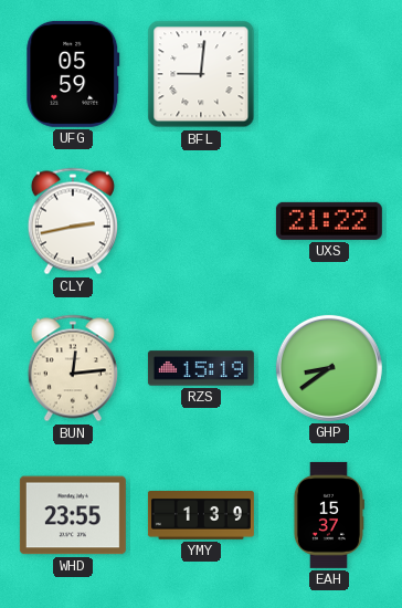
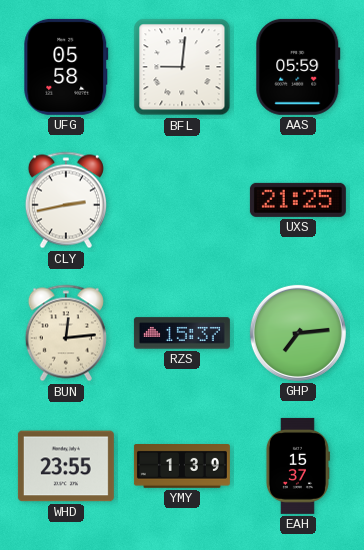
UFG: 05:59 -> 05:58
AAS: none -> 05:59
UXS: 21:22 -> 21:25
RZS: 15:19 -> 15:37
GHP: 8:39 -> 7:14
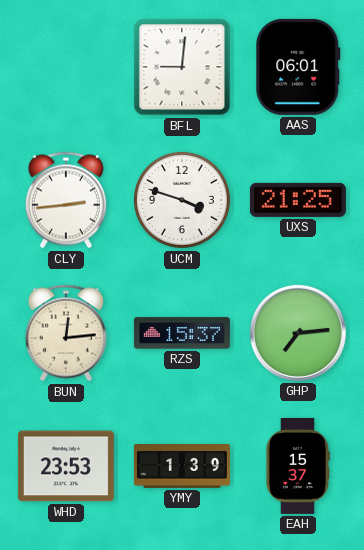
UFG: 05:58 -> none
AAS: 05:59 -> 06:01
CLY: 2:43 -> 2:44
UCM: none -> 3:48
WHD: 23:55 -> 23:53
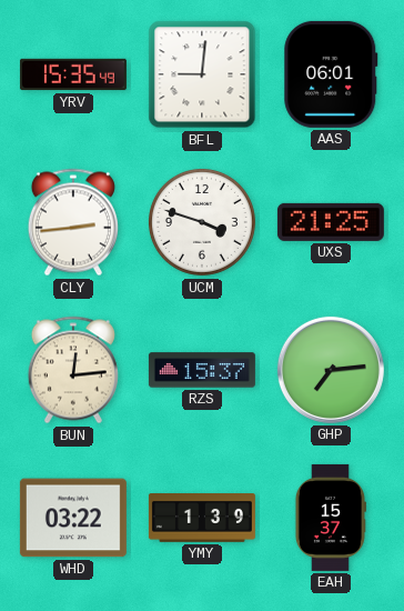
YRV: none -> 15:35
WHD: 23:53 -> 03:22
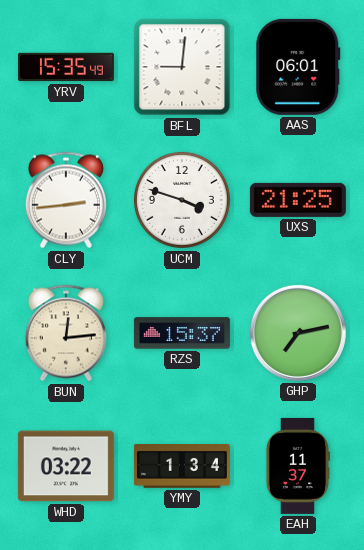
GHP: 7:14 -> 7:13
YMY: 1:39 -> 1:34
EAH: 15:37 -> 11:37
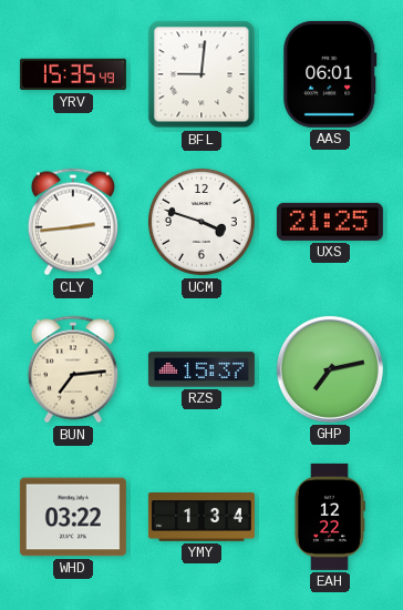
BUN: 12:14 -> 7:14
EAH: 11:37 -> 12:22
